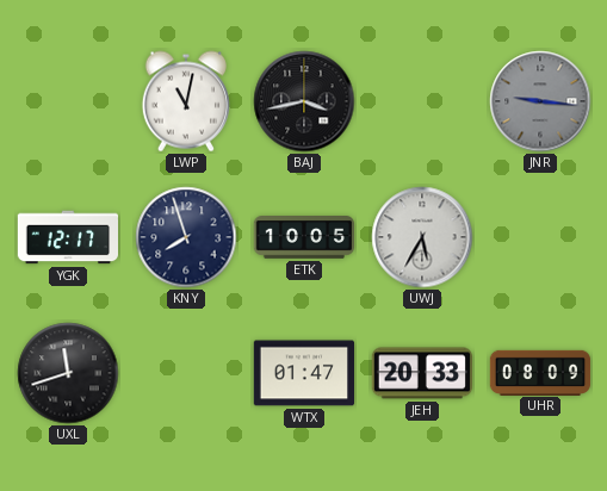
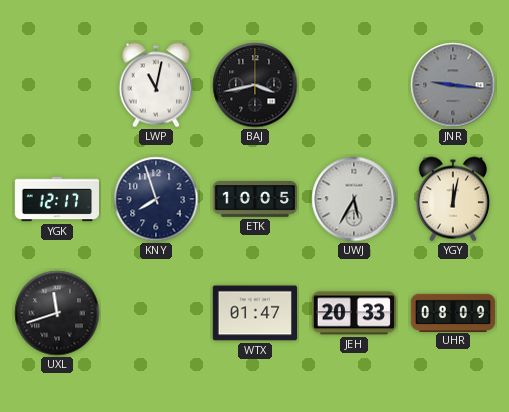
YGY: none -> 12:02
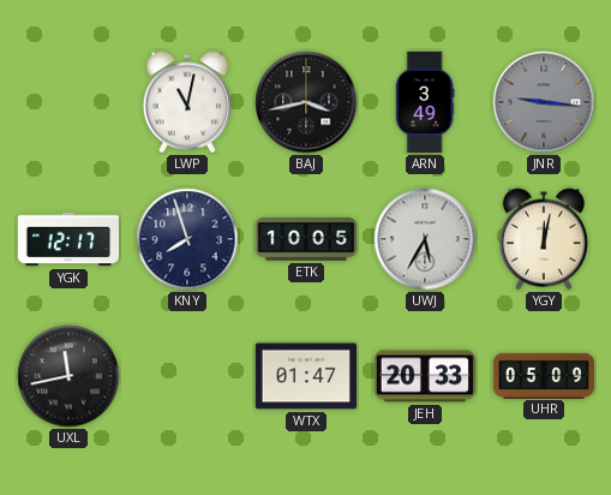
ARN: none -> 3:49
UXL: 11:42 -> 11:43
UHR: 08:09 -> 05:09
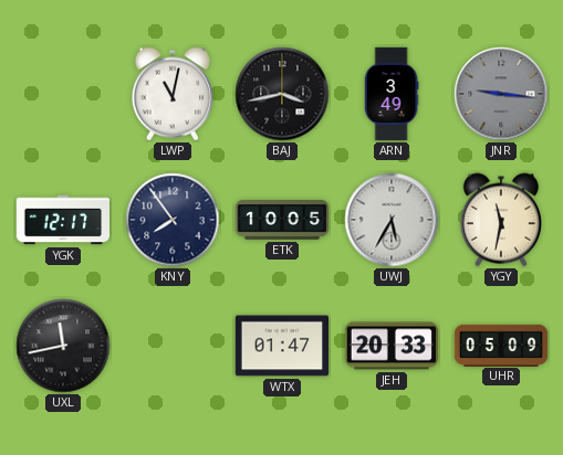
KNY: 7:57 -> 7:54
YGY: 12:02 -> 11:32
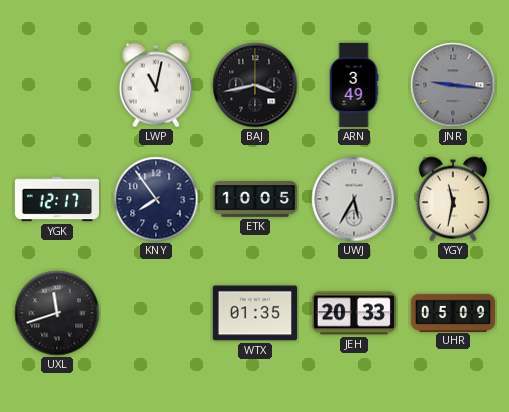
UXL: 11:43 -> 11:42
WTX: 01:47 -> 01:35
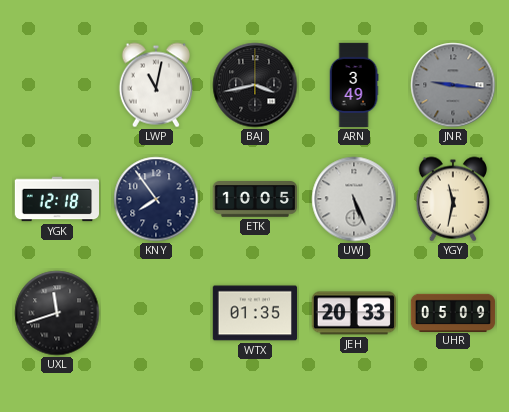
YGK: 12:17 -> 12:18
UWJ: 5:35 -> 5:26
